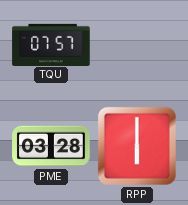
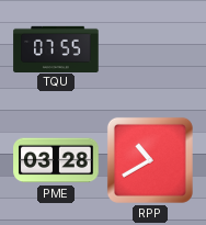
TQU: 07:57 -> 07:55
RPP: 6:00 -> 10:40
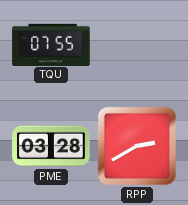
RPP: 10:40 -> 2:40
